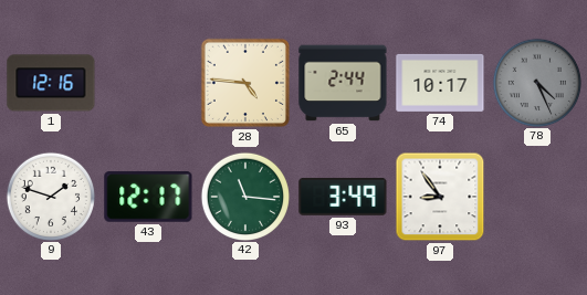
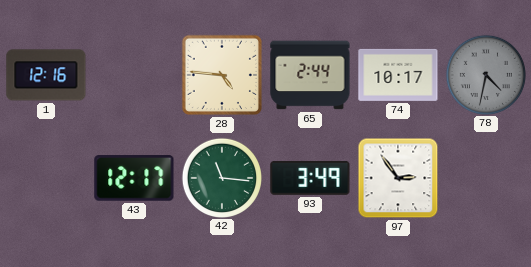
78: 4:26 -> 4:32
9: 1:48 -> none
97: 8:54 -> 2:54
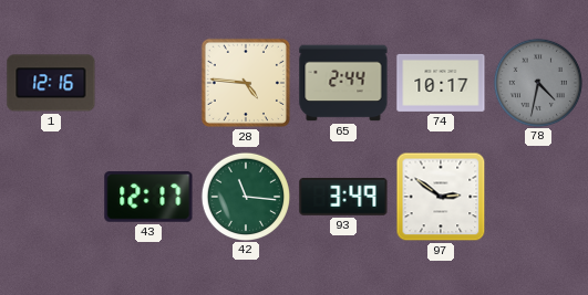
97: 2:54 -> 2:51
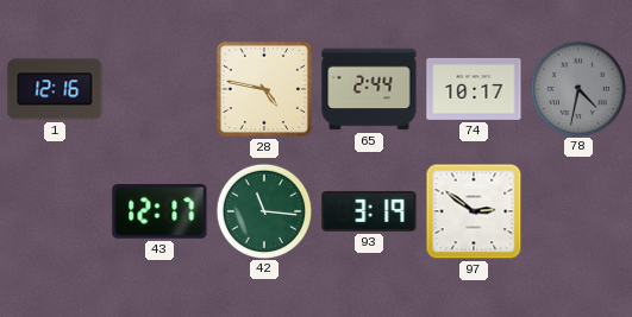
28: 4:46 -> 4:47
93: 3:49 -> 3:19
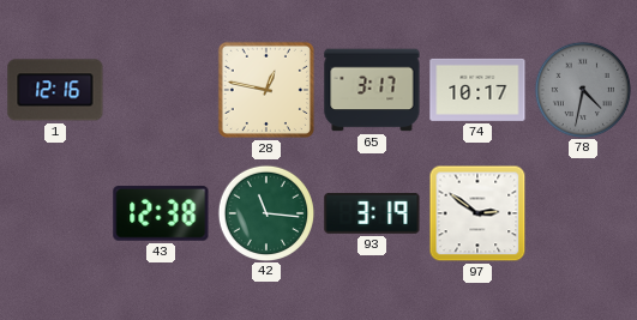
28: 4:47 -> 12:47
65: 2:44 -> 3:17
43: 12:17 -> 12:38
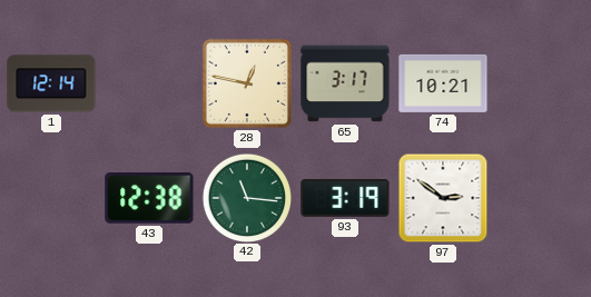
1: 12:16 -> 12:14
74: 10:17 -> 10:21
78: 4:32 -> none
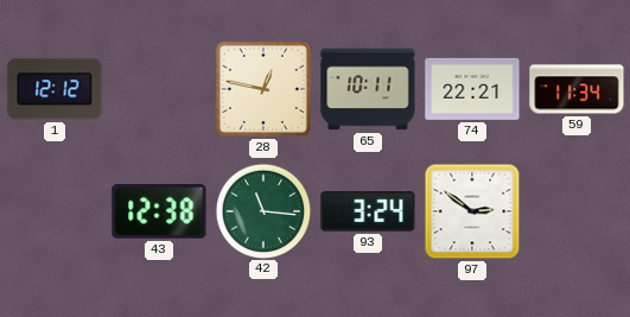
1: 12:14 -> 12:12
65: 3:17 -> 10:11
74: 10:21 -> 22:21
59: none -> 11:34
93: 3:19 -> 3:24
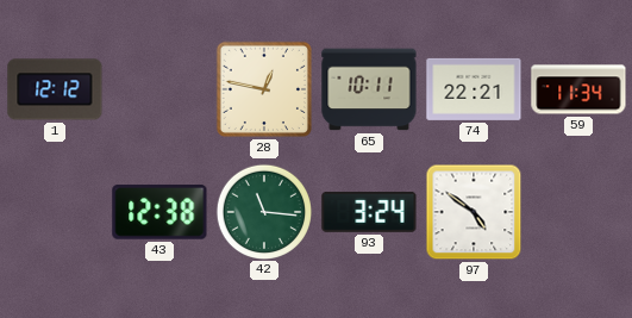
97: 2:51 -> 4:51
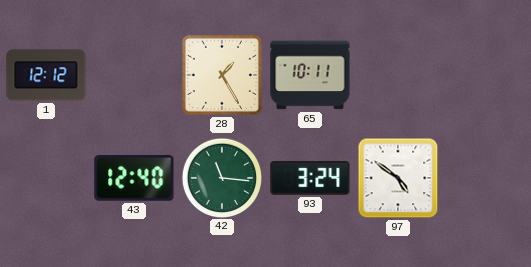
28: 12:47 -> 1:25
74: 22:21 -> none
59: 11:34 -> none
43: 12:38 -> 12:40
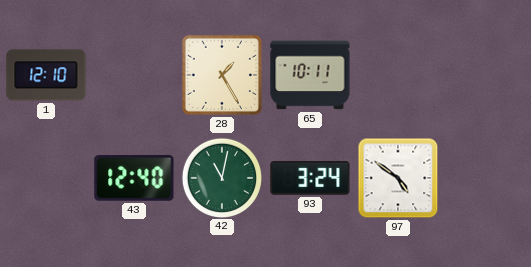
1: 12:12 -> 12:10
42: 11:16 -> 11:02
